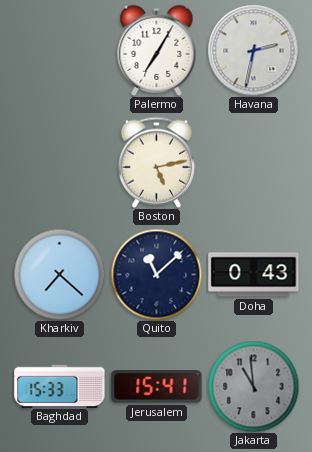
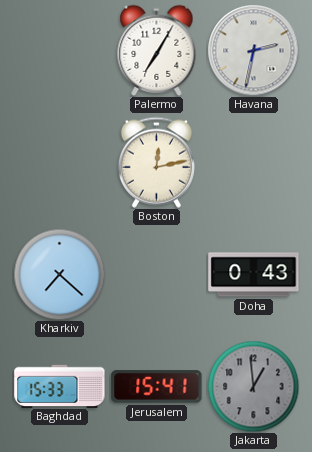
Boston: 5:13 -> 12:13
Quito: 11:08 -> none
Jakarta: 10:59 -> 12:59
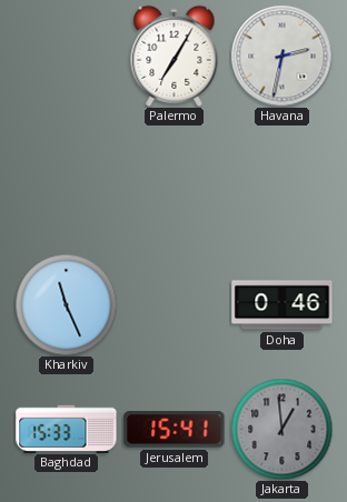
Boston: 12:13 -> none
Kharkiv: 7:22 -> 11:26
Doha: 0:43 -> 0:46
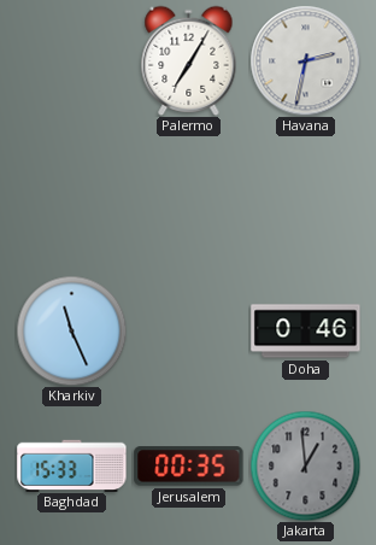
Jerusalem: 15:41 -> 00:35
